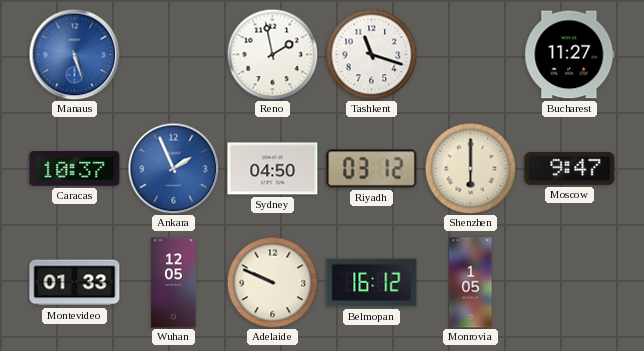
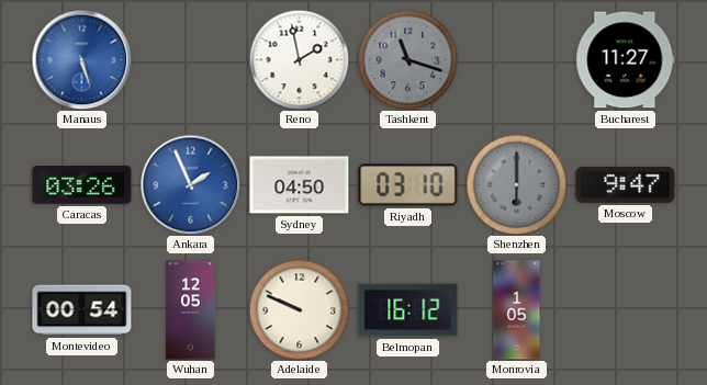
Tashkent dial: white -> grey
Caracas: 10:37 -> 03:26
Riyadh: 03:12 -> 03:10
Shenzhen dial: cream -> grey
Montevideo: 01:33 -> 00:54
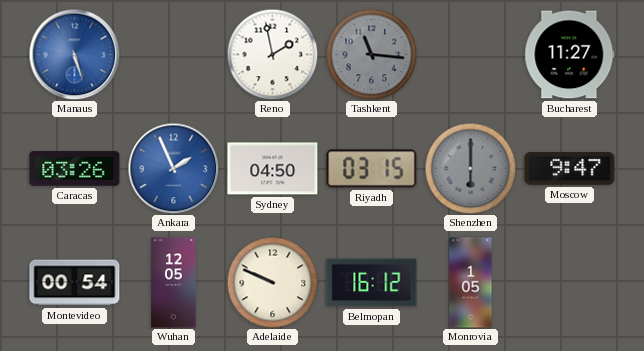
Tashkent: 11:18 -> 11:16
Riyadh: 03:10 -> 03:15
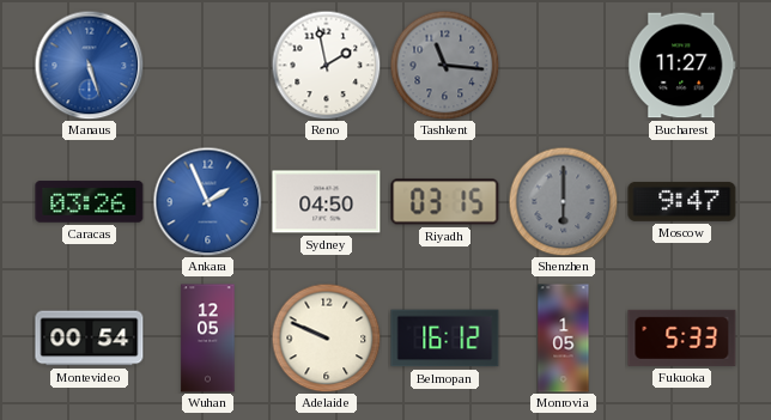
Fukuoka: none -> 5:33
